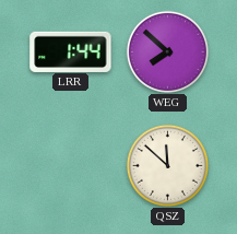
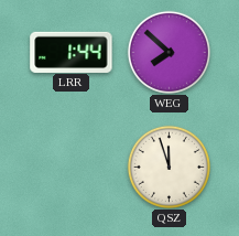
QSZ: 11:52 -> 11:57
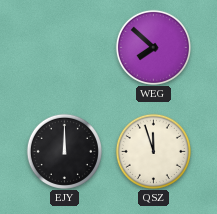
LRR: 1:44 -> none
EJY: none -> 12:00
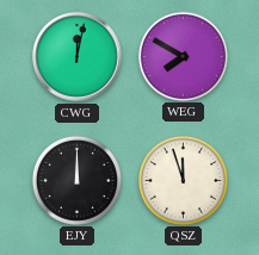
CWG: none -> 12:02
WEG: 7:52 -> 7:50
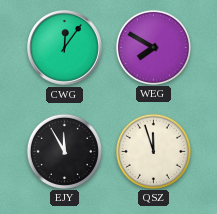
CWG: 12:02 -> 12:06
EJY: 12:00 -> 11:55
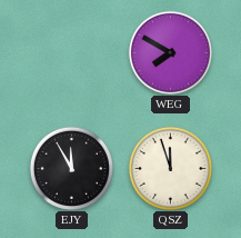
CWG: 12:06 -> none
